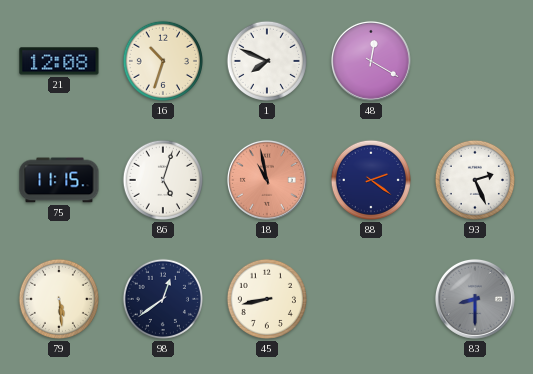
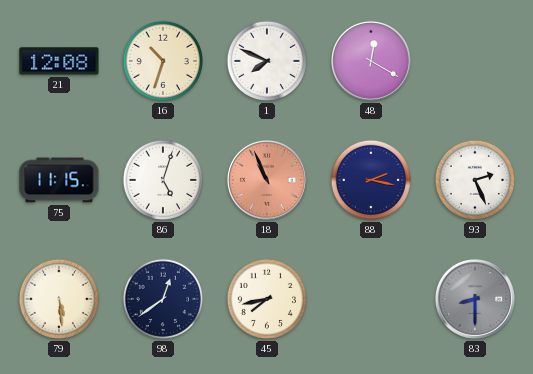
18: 10:58 -> 10:56
88: 2:21 -> 2:17
45: 8:43 -> 7:43
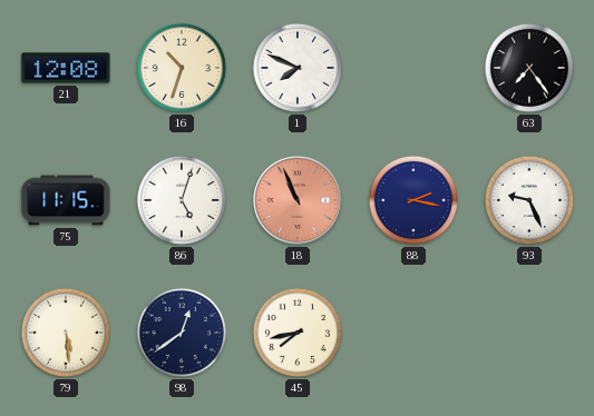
48: 12:20 -> none
63: none -> 7:24
93: 2:26 -> 9:26
83: 8:30 -> none
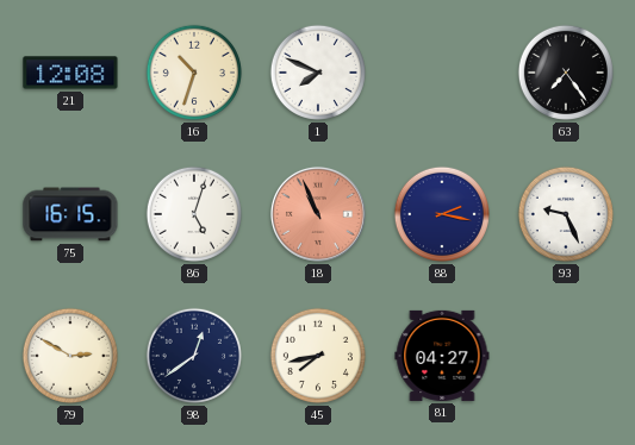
75: 11:15 -> 16:15
79: 5:29 -> 2:50
81: none -> 04:27
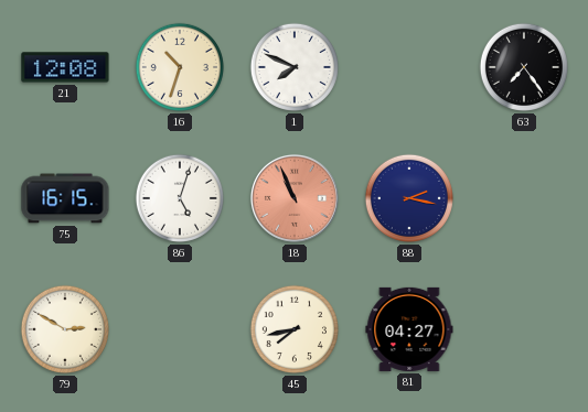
93: 9:26 -> none
98: 12:39 -> none
